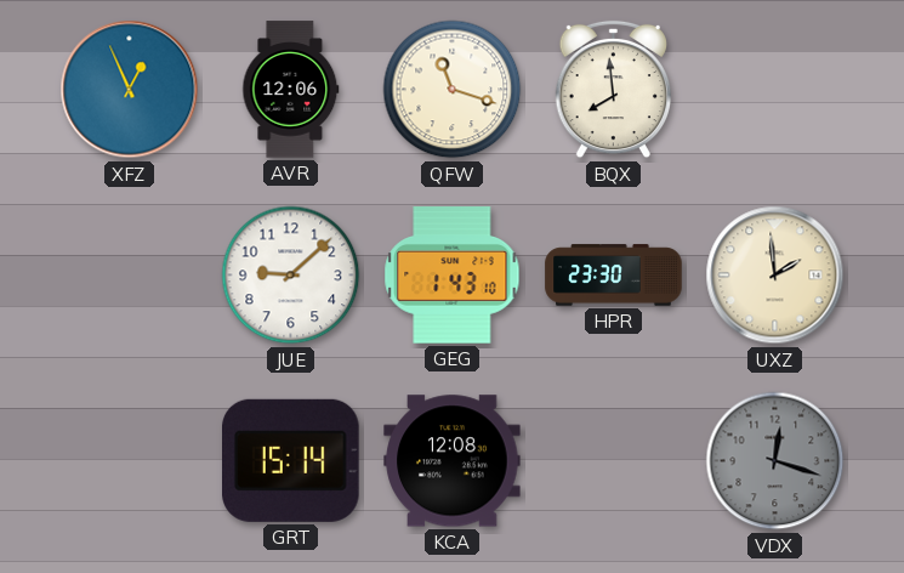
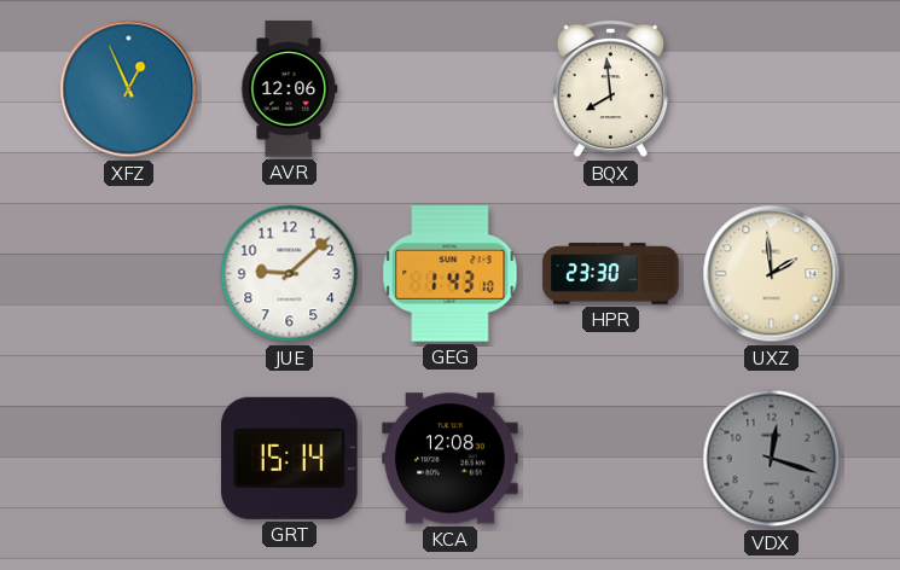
QFW: 11:18 -> none
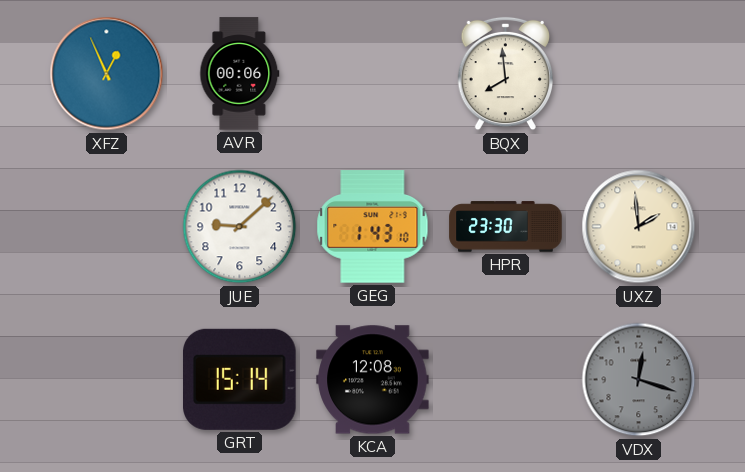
AVR: 12:06 -> 00:06
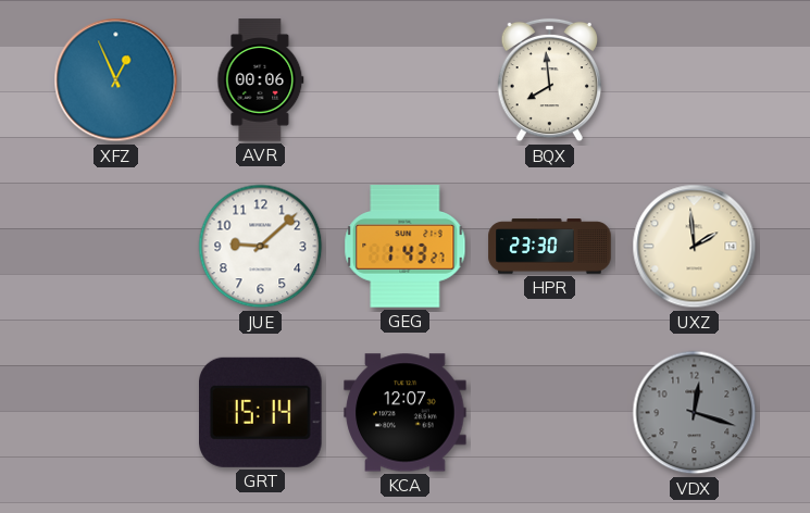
GEG: 1:43:10 -> 1:43:27
KCA: 12:08 -> 12:07
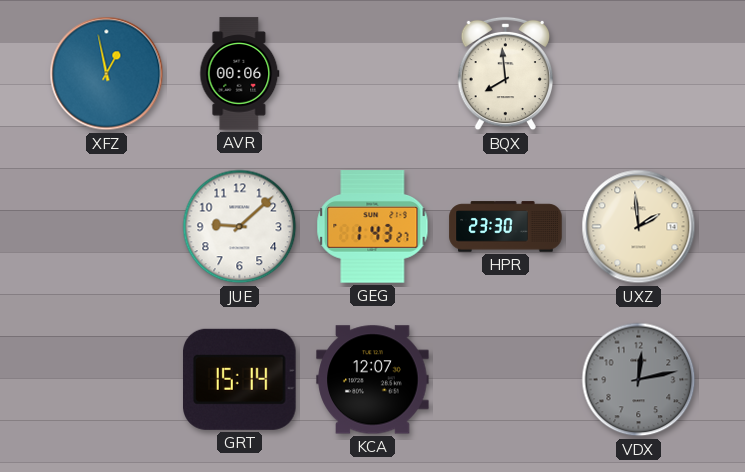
XFZ: 12:56 -> 12:58
VDX: 12:18 -> 12:13
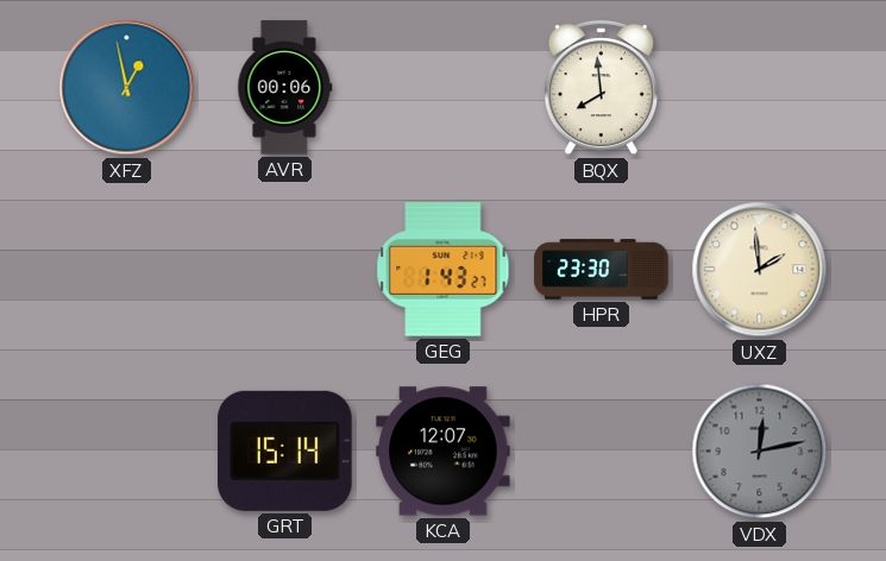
JUE: 9:08 -> none
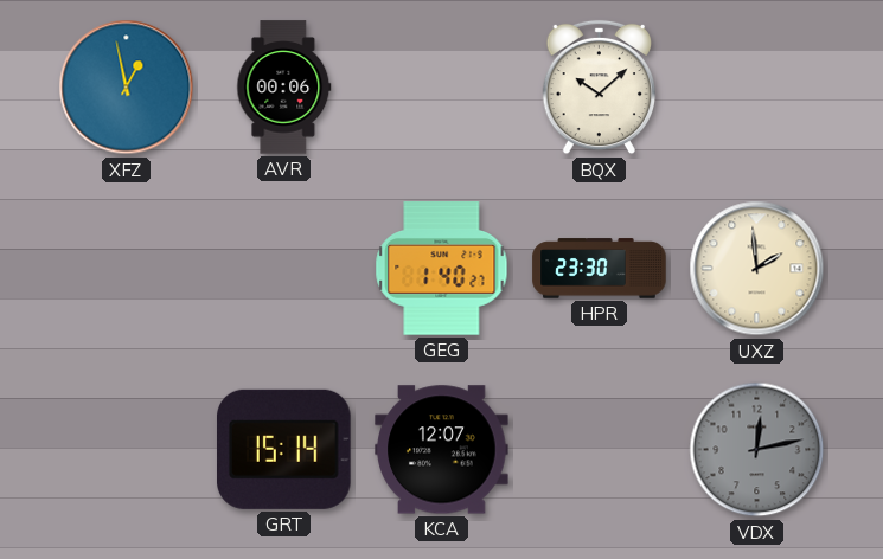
BQX: 7:59 -> 10:08
GEG: 1:43 -> 1:40
